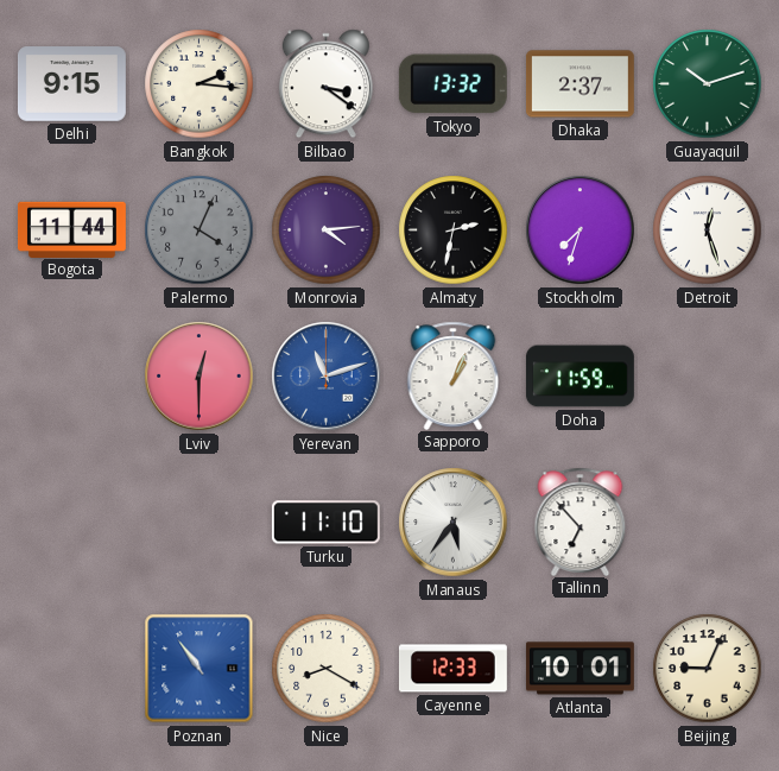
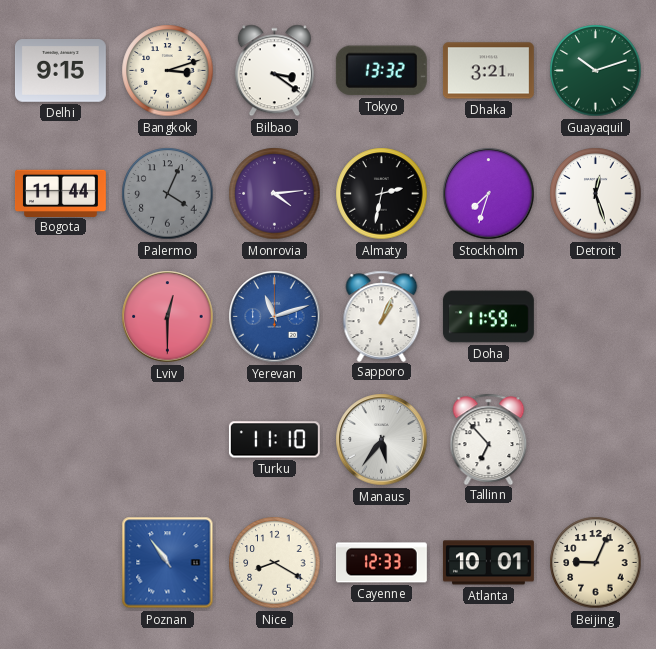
Bangkok: 2:16 -> 3:12
Dhaka: 2:37 -> 3:21
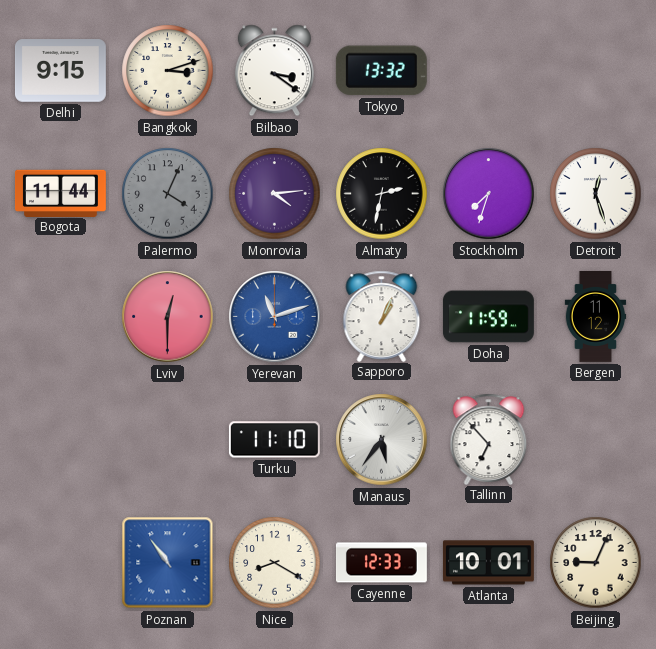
Dhaka: 3:21 -> none
Guayaquil: 10:12 -> none
Bergen: none -> 11:12
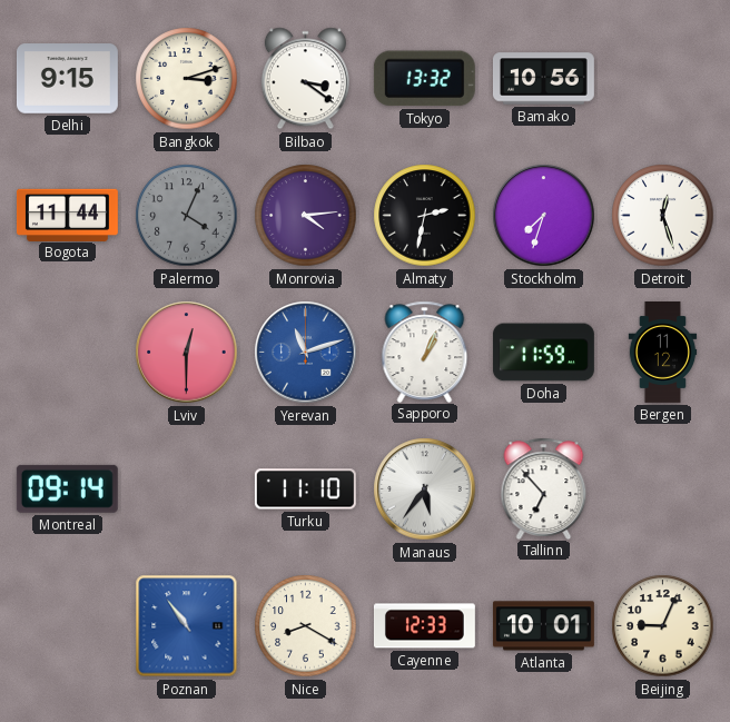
Bamako: none -> 10:56
Montreal: none -> 09:14
